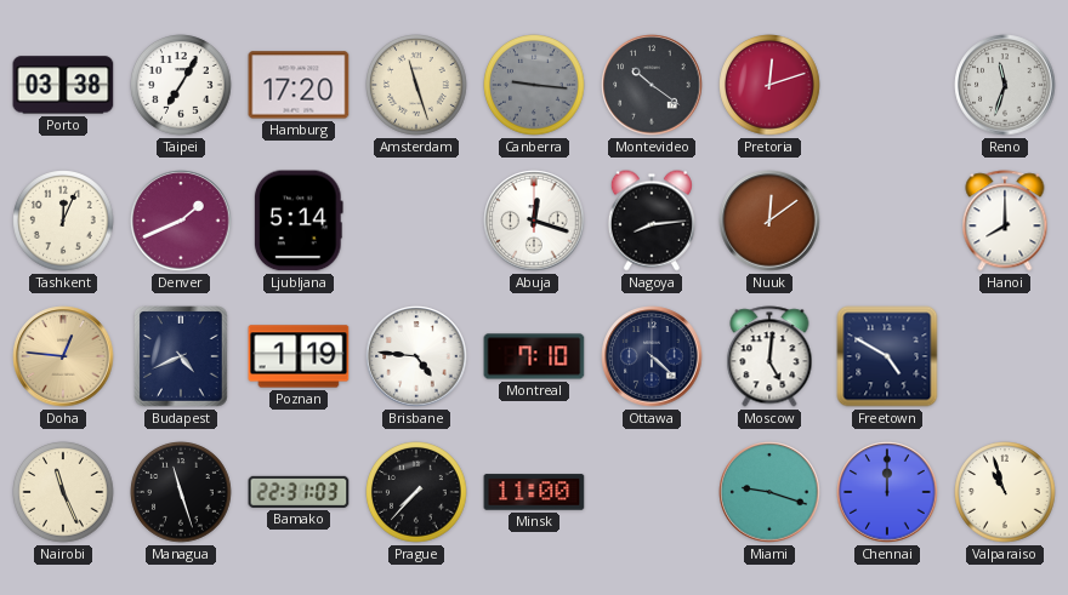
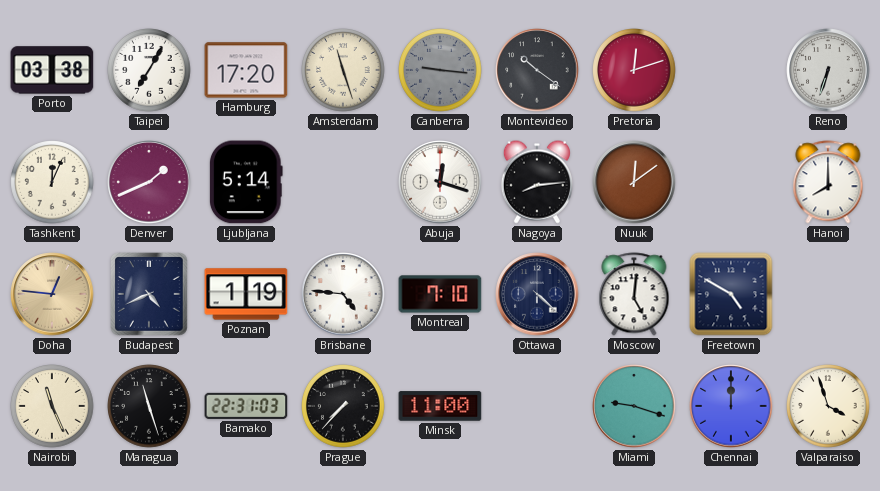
Reno: 11:33 -> 6:33
Valparaiso: 10:57 -> 3:57
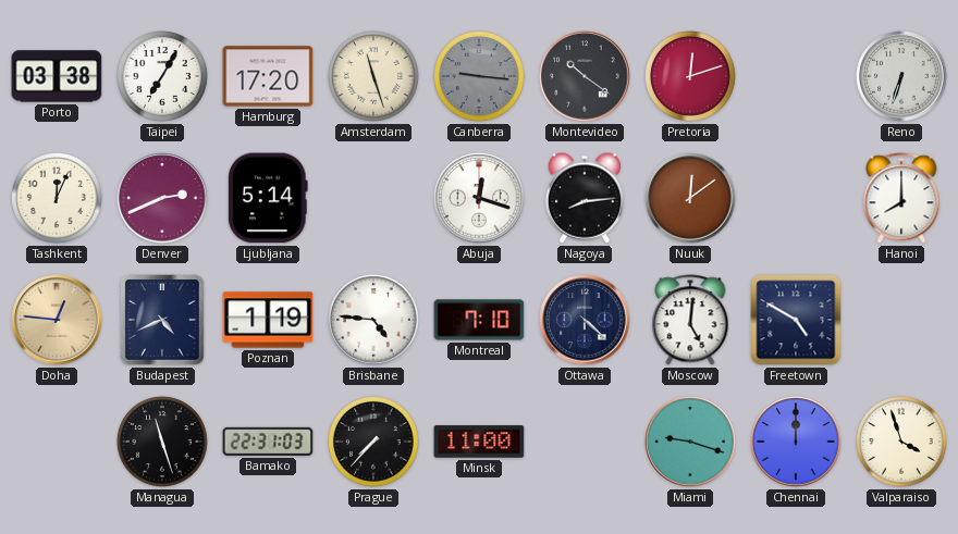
Denver: 1:41 -> 2:41
Nairobi: 11:26 -> none
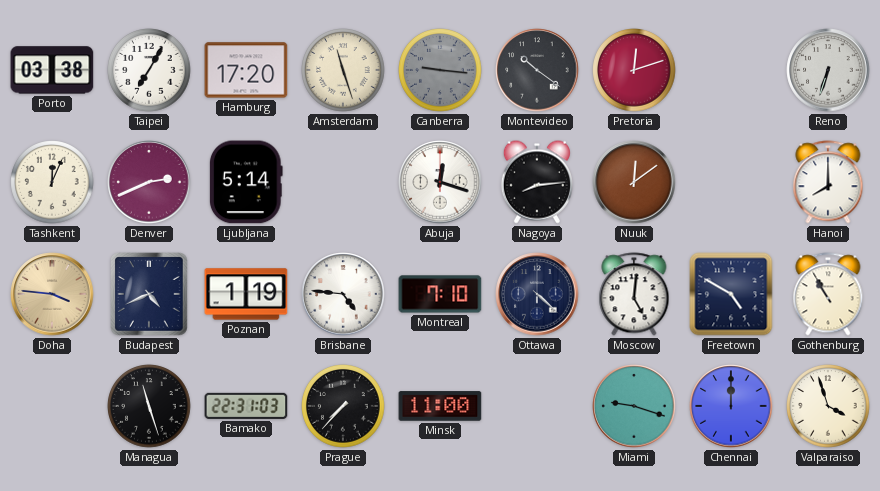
Doha: 12:46 -> 3:46
Gothenburg: none -> 10:55
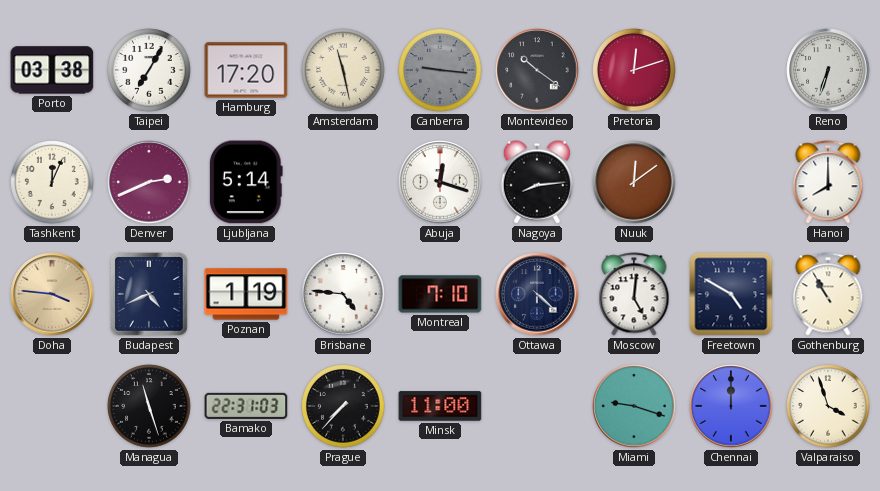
Amsterdam: 11:27 -> 11:28
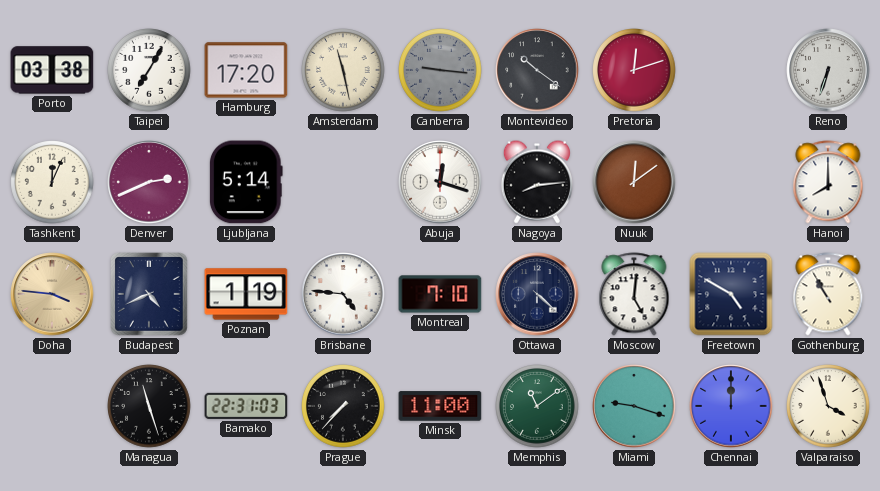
Memphis: none -> 11:09
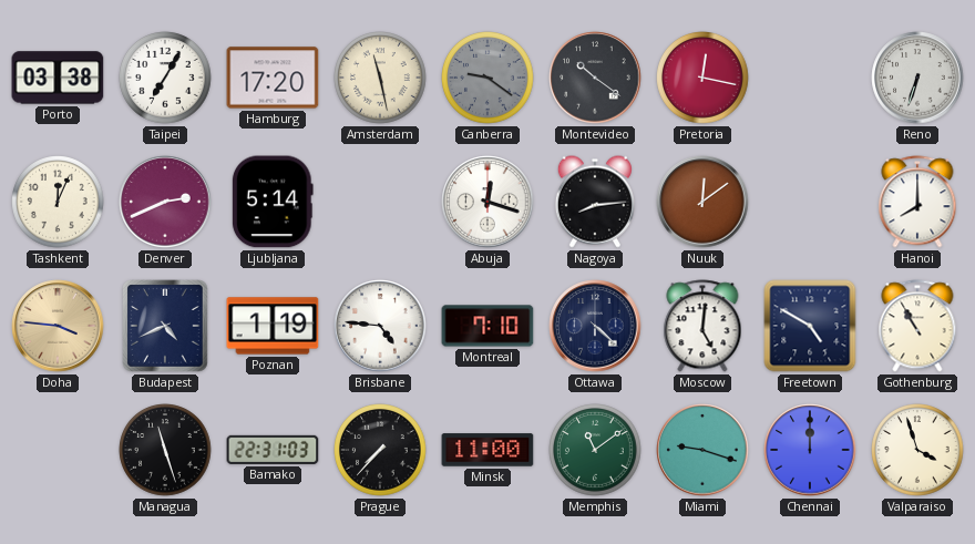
Canberra: 9:16 -> 9:21
Pretoria: 12:12 -> 12:17
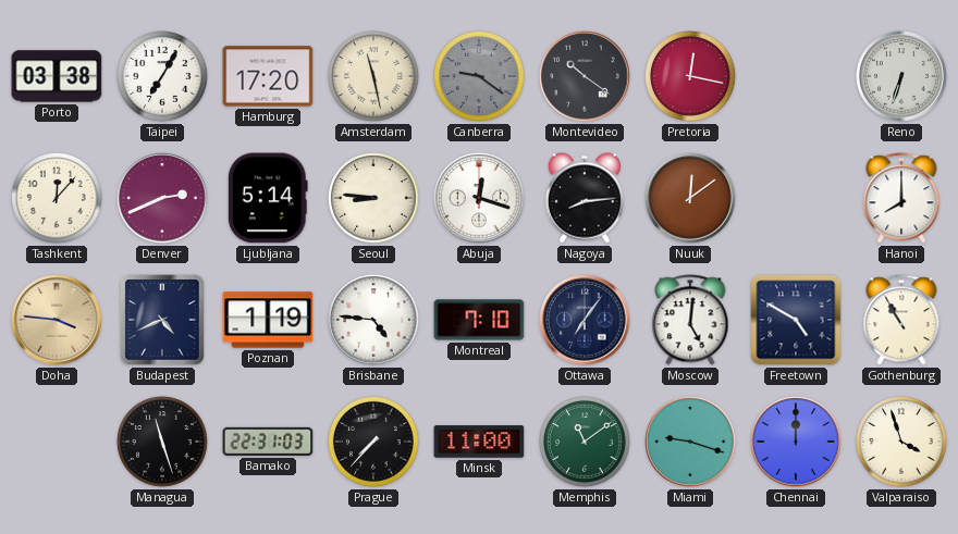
Tashkent: 12:04 -> 12:07
Seoul: none -> 8:46
Ottawa: 4:22 -> 7:06
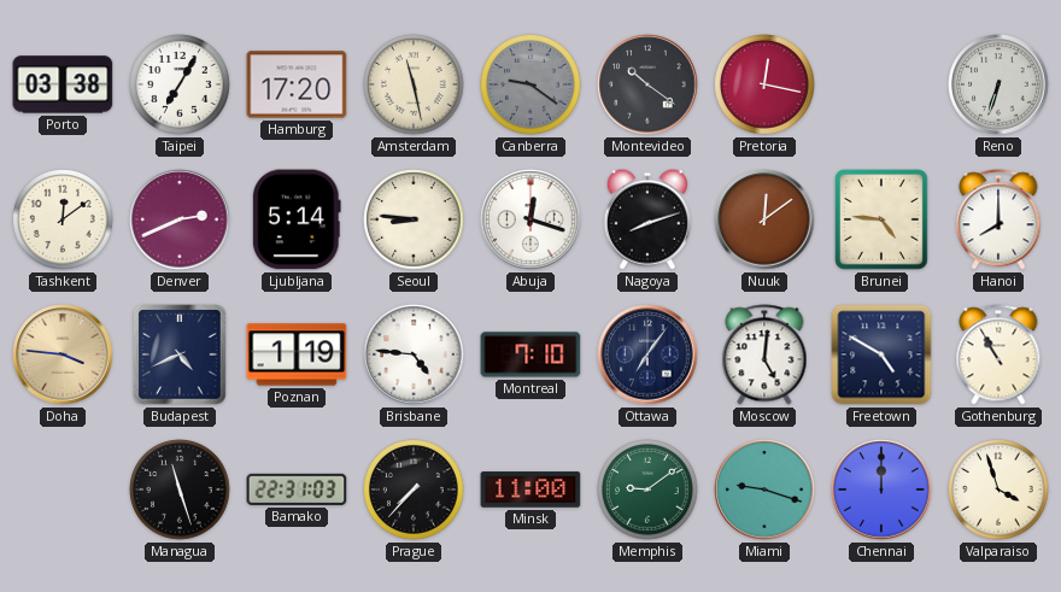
Tashkent: 12:07 -> 12:09
Nagoya: 8:14 -> 8:12
Brunei: none -> 4:46
Memphis: 11:09 -> 9:09
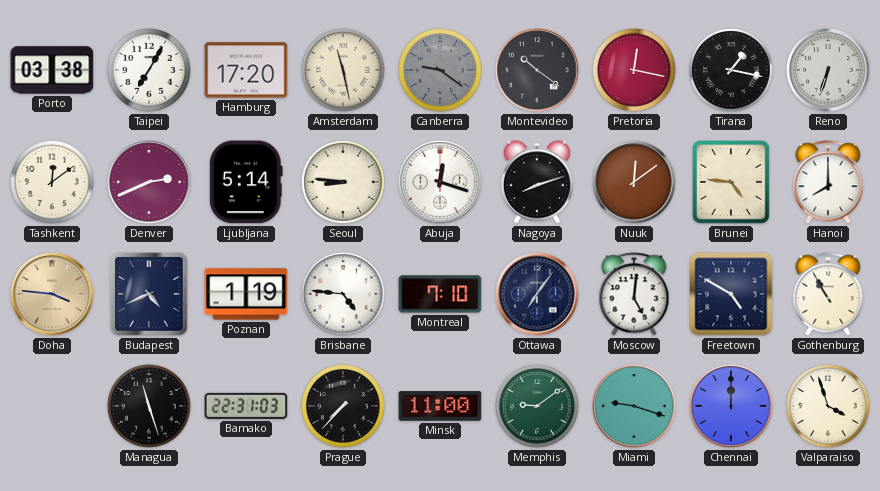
Tirana: none -> 1:17
